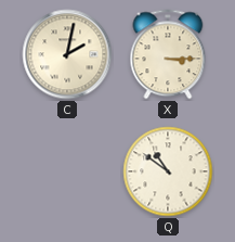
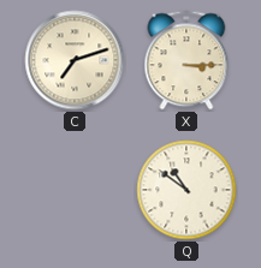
C: 2:02 -> 7:12
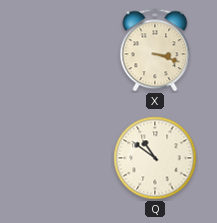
C: 7:12 -> none
X: 3:15 -> 3:18
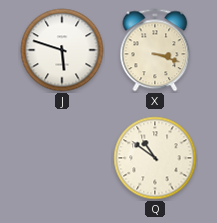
J: none -> 5:48
